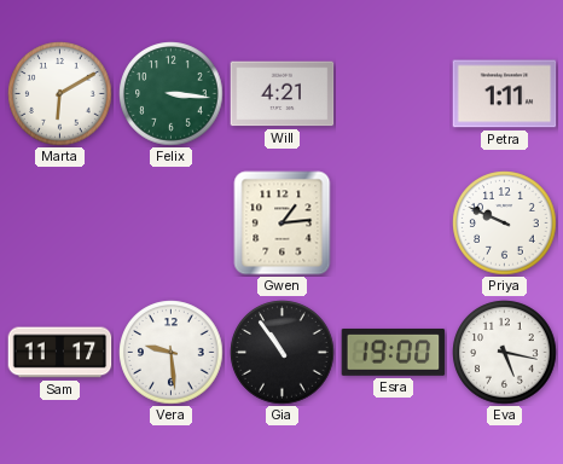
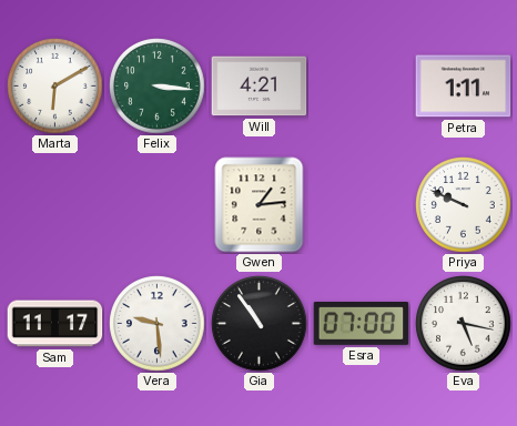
Esra: 19:00 -> 07:00
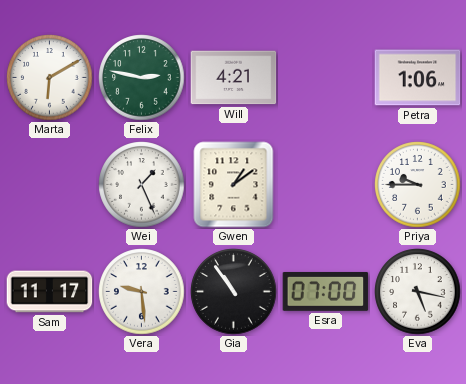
Felix: 3:16 -> 2:47
Petra: 1:11 -> 1:06
Wei: none -> 1:26
Gwen: 1:14 -> 1:09
Priya: 9:49 -> 9:45
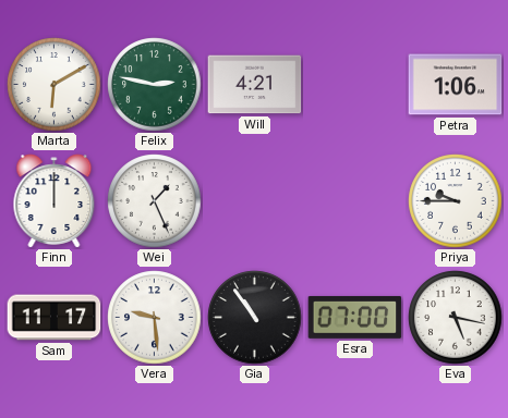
Finn: none -> 12:00
Gwen: 1:09 -> none
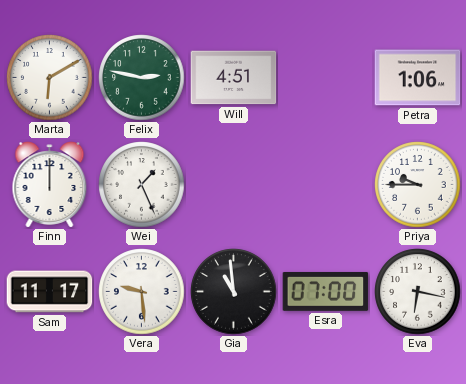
Will: 4:21 -> 4:51
Gia: 10:54 -> 10:59
Eva: 5:17 -> 6:17
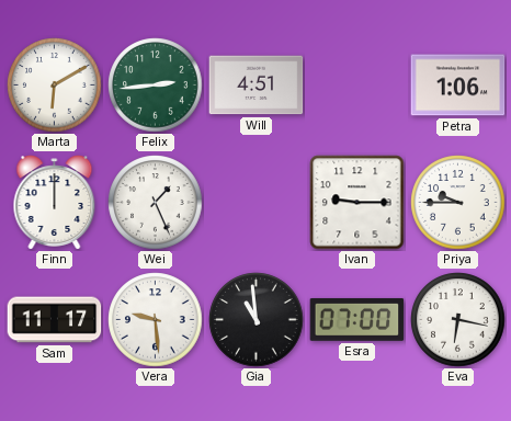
Felix: 2:47 -> 2:44
Ivan: none -> 9:15
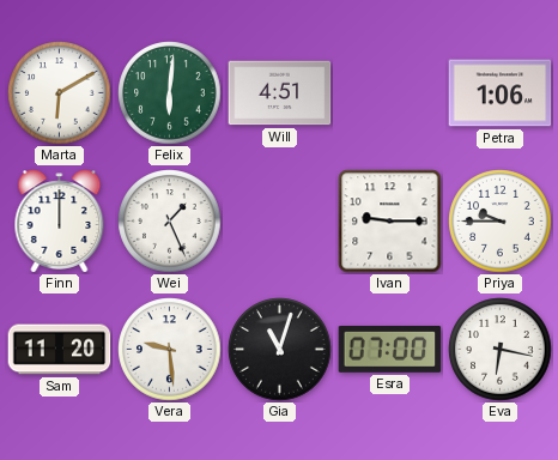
Felix: 2:44 -> 6:01
Sam: 11:17 -> 11:20
Gia: 10:59 -> 11:03
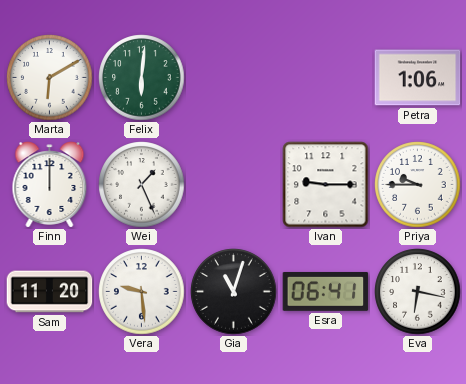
Will: 4:51 -> none
Esra: 07:00 -> 06:41
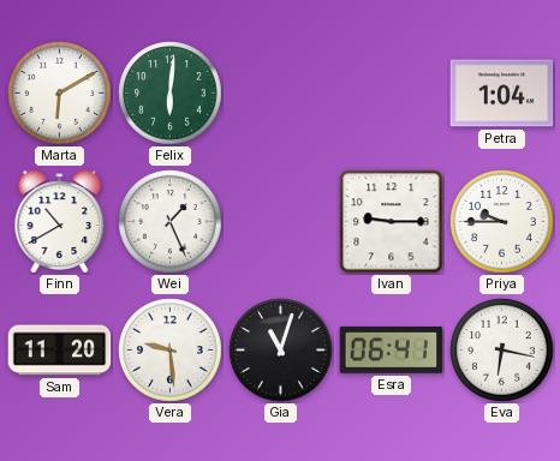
Petra: 1:06 -> 1:04
Finn: 12:00 -> 10:40
